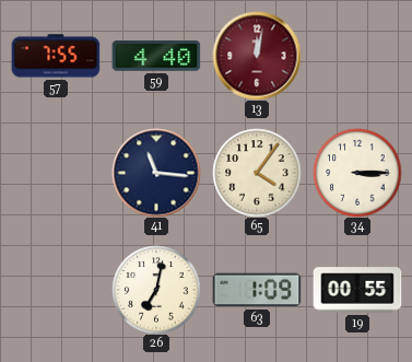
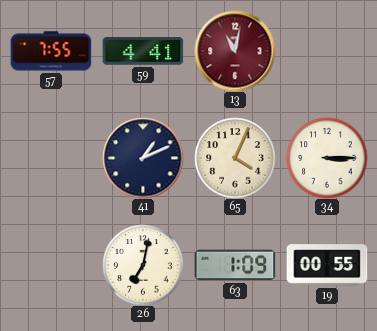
59: 4:40 -> 4:41
13: 12:02 -> 11:02
41: 11:16 -> 1:11
65: 4:06 -> 4:04
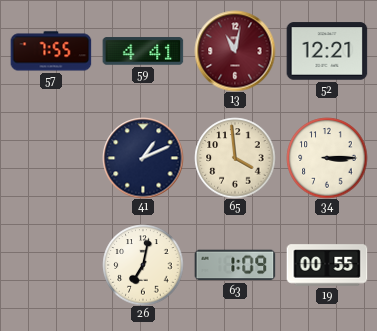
52: none -> 12:21
65: 4:04 -> 3:59
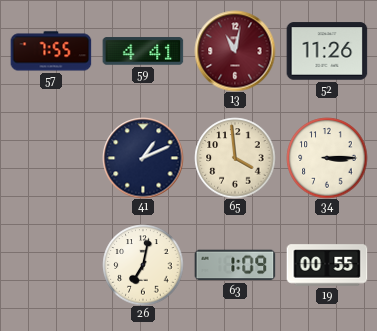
52: 12:21 -> 11:26
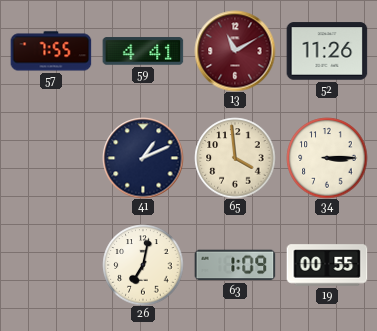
13: 11:02 -> 11:10
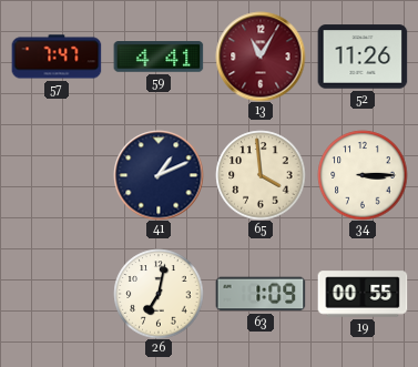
57: 7:55 -> 7:47
13: 11:10 -> 11:05
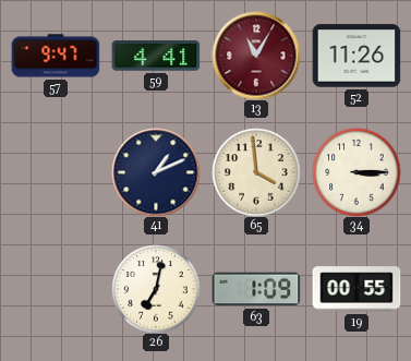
57: 7:47 -> 9:47
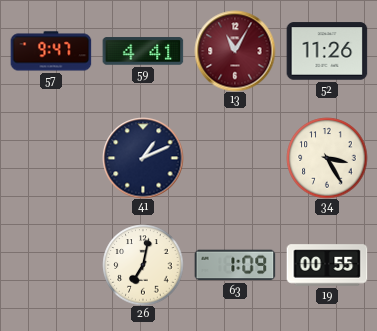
65: 3:59 -> none
34: 3:15 -> 3:25
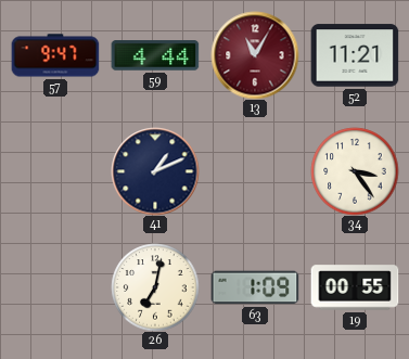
59: 4:41 -> 4:44
52: 11:26 -> 11:21
34: 3:25 -> 3:24
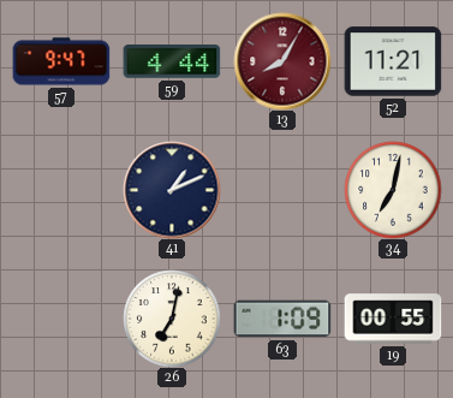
13: 11:05 -> 8:05
34: 3:24 -> 7:02
